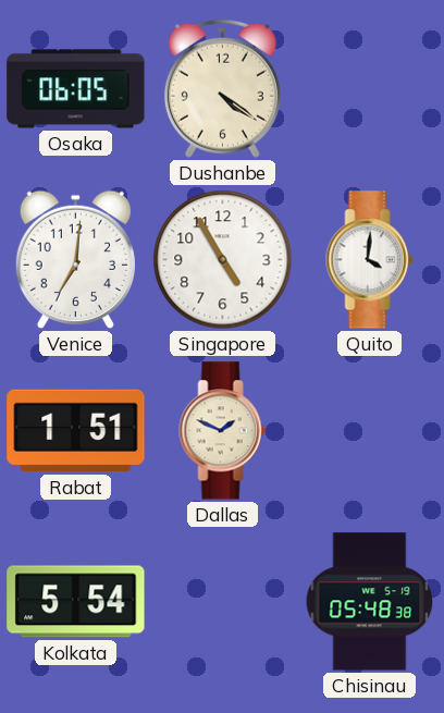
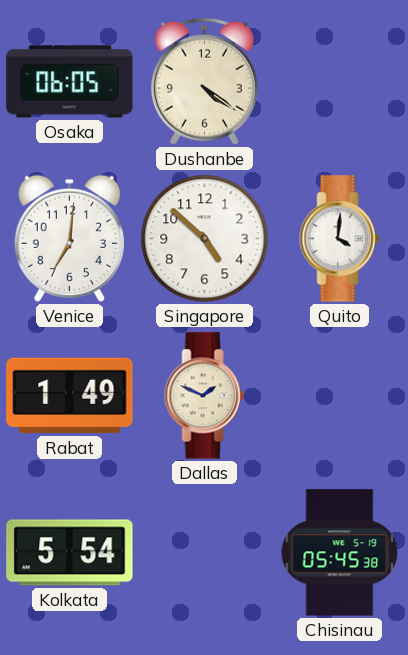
Singapore: 4:55 -> 4:52
Rabat: 1:51 -> 1:49
Chisinau: 05:48 -> 05:45
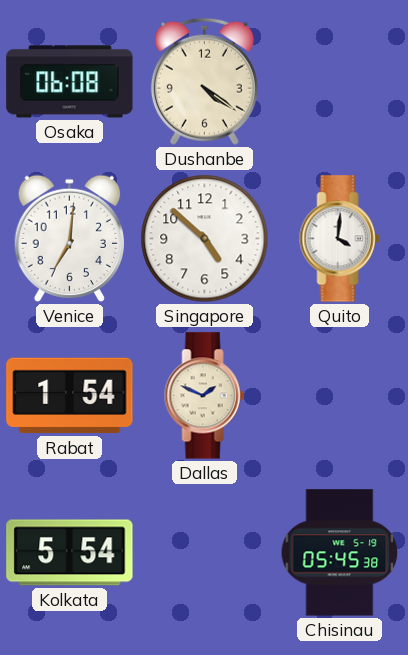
Osaka: 06:05 -> 06:08
Rabat: 1:49 -> 1:54
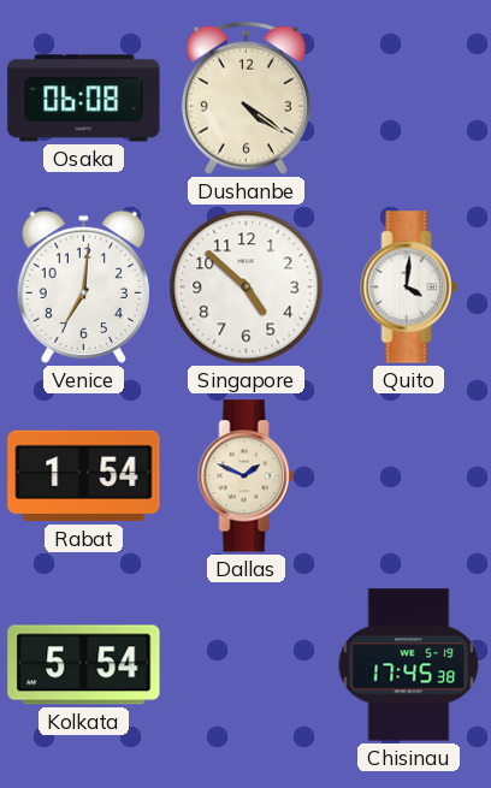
Chisinau: 05:45 -> 17:45
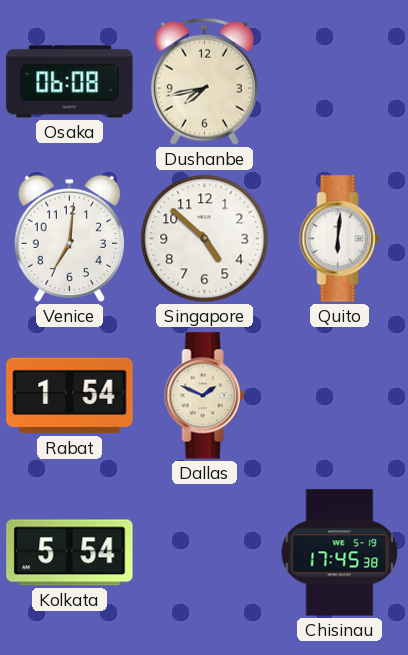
Dushanbe: 4:21 -> 7:43
Quito: 4:01 -> 6:01
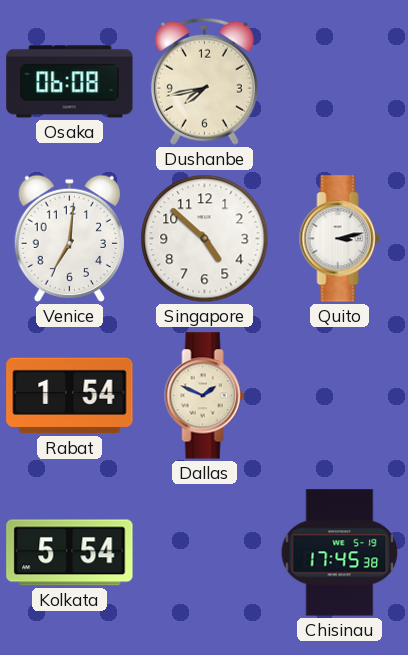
Quito: 6:01 -> 3:13
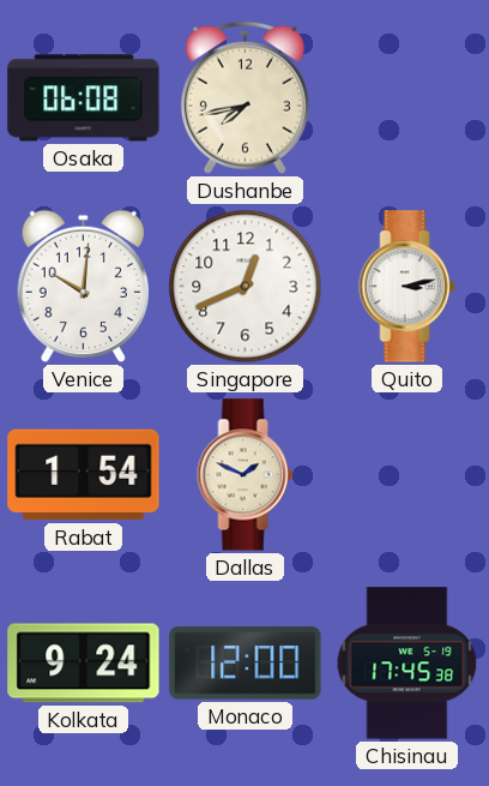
Venice: 7:01 -> 10:01
Singapore: 4:52 -> 12:41
Kolkata: 5:54 -> 9:24
Monaco: none -> 12:00
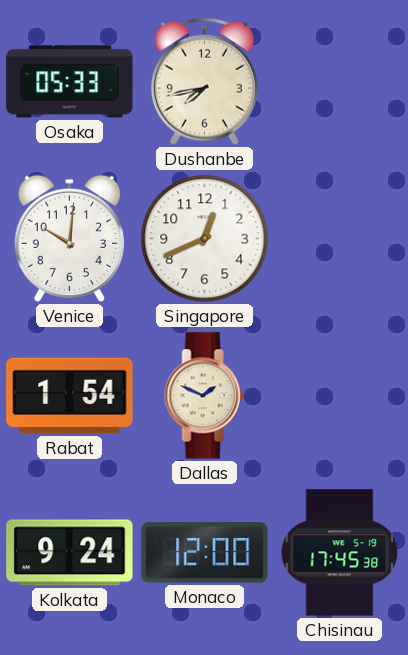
Osaka: 06:08 -> 05:33
Quito: 3:13 -> none
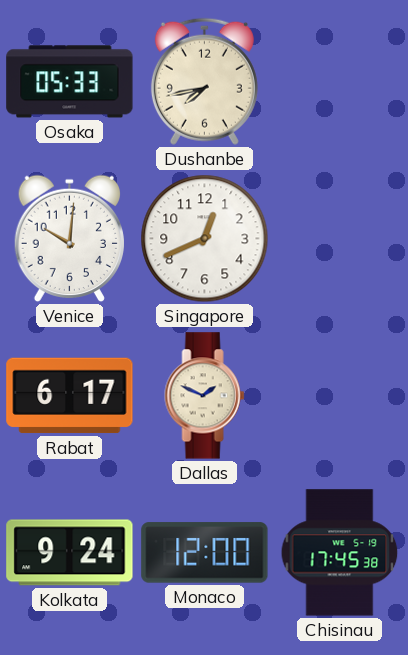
Rabat: 1:54 -> 6:17
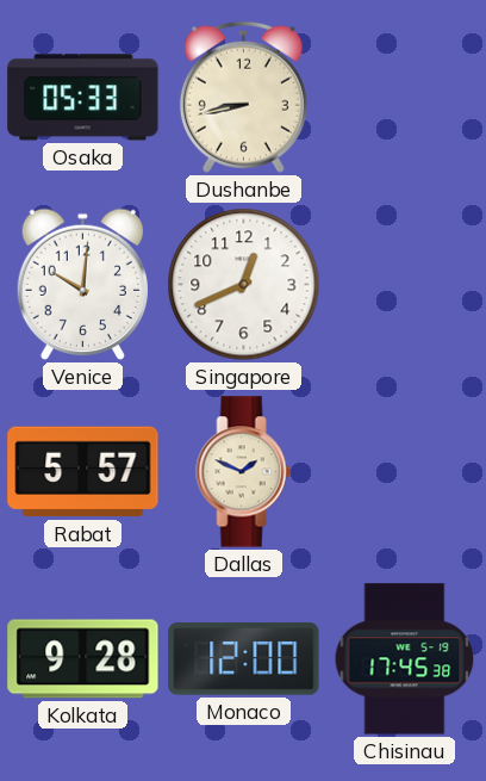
Dushanbe: 7:43 -> 8:43
Rabat: 6:17 -> 5:57
Kolkata: 9:24 -> 9:28
